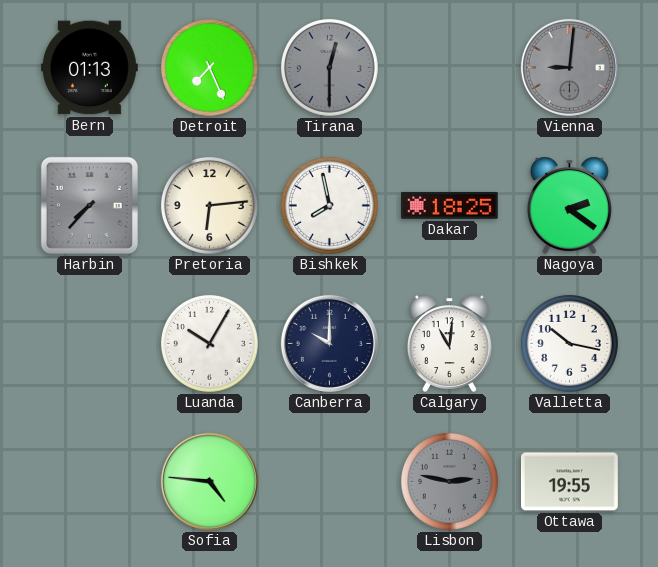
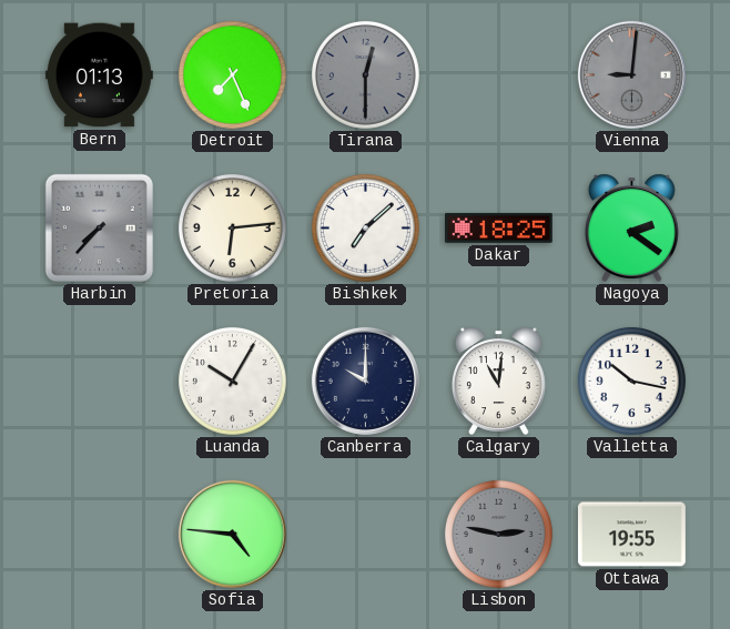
Bishkek: 7:58 -> 7:08
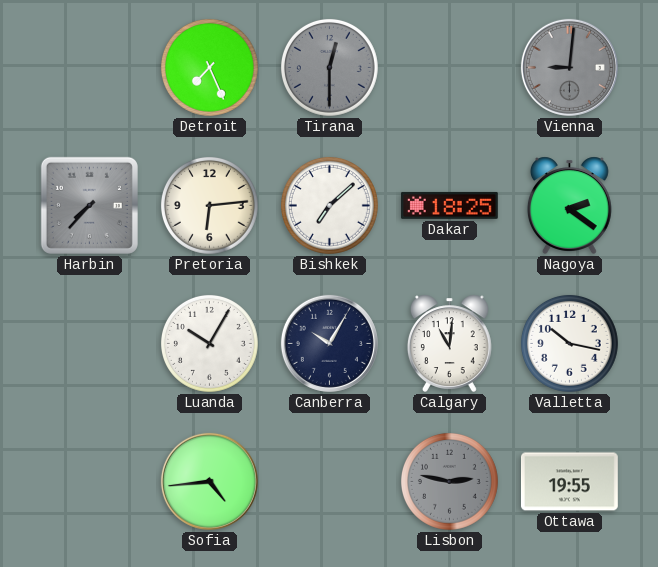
Bern: 01:13 -> none
Canberra: 10:00 -> 10:05
Sofia: 4:46 -> 4:44
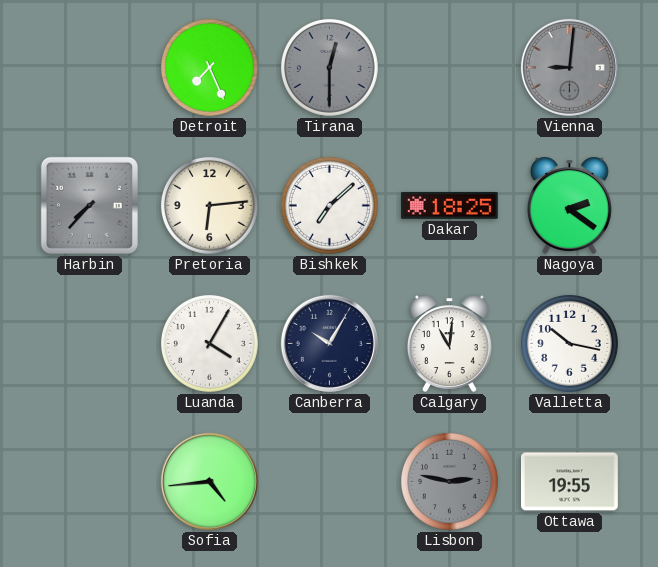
Luanda: 10:05 -> 4:05
